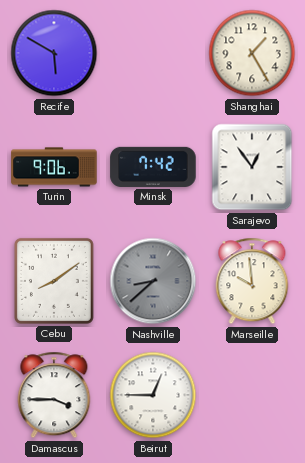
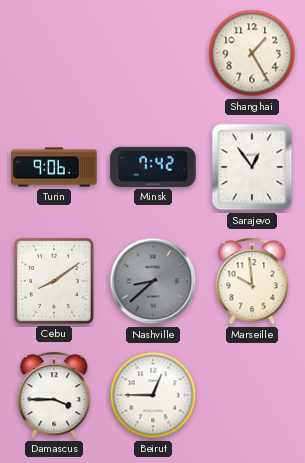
Recife: 5:50 -> none
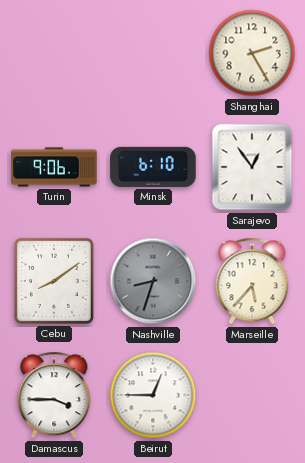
Shanghai: 1:25 -> 2:25
Minsk: 7:42 -> 6:10
Nashville: 8:38 -> 8:33
Marseille: 9:59 -> 5:37
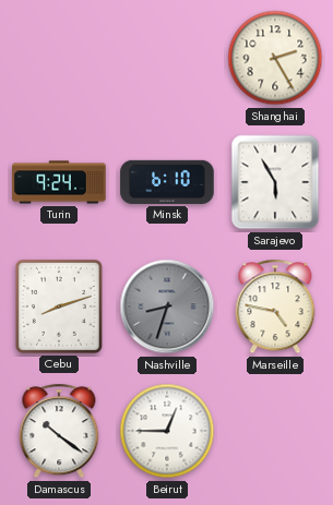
Turin: 9:06 -> 9:24
Sarajevo: 12:54 -> 5:55
Cebu: 8:09 -> 8:12
Marseille: 5:37 -> 4:47
Damascus: 3:45 -> 10:21
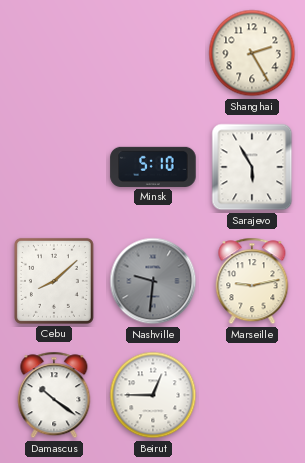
Turin: 9:24 -> none
Minsk: 6:10 -> 5:10
Cebu: 8:12 -> 8:08
Nashville: 8:33 -> 9:31
Marseille: 4:47 -> 9:13
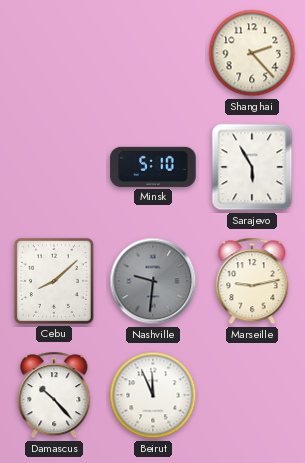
Shanghai: 2:25 -> 2:23
Damascus: 10:21 -> 10:23
Beirut: 12:45 -> 11:56
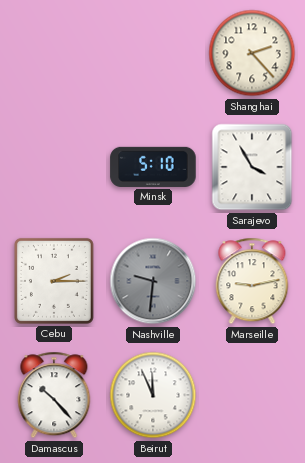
Sarajevo: 5:55 -> 3:55
Cebu: 8:08 -> 2:15
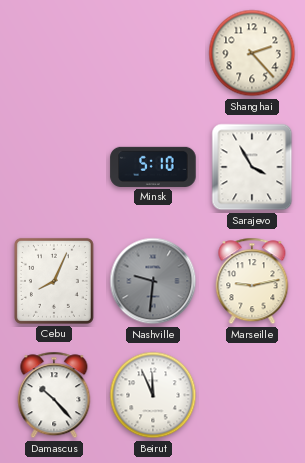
Cebu: 2:15 -> 8:04
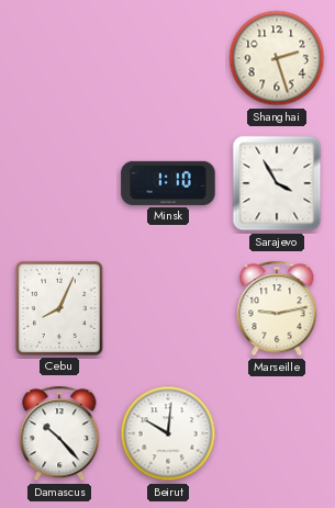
Shanghai: 2:23 -> 2:27
Minsk: 5:10 -> 1:10
Nashville: 9:31 -> none
Beirut: 11:56 -> 10:01
